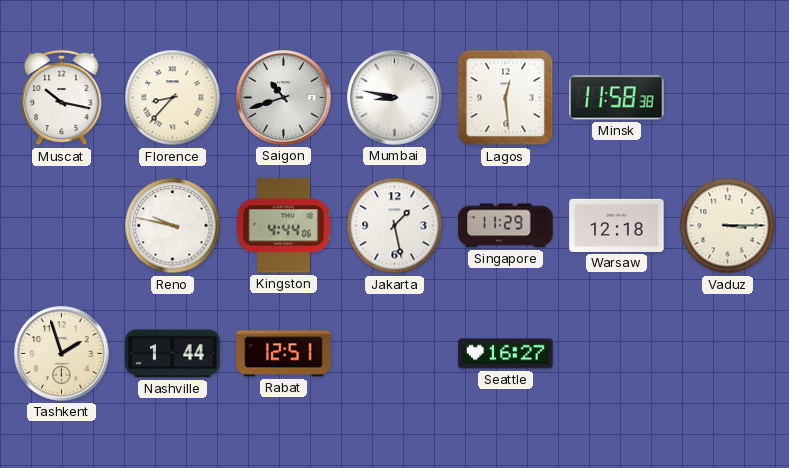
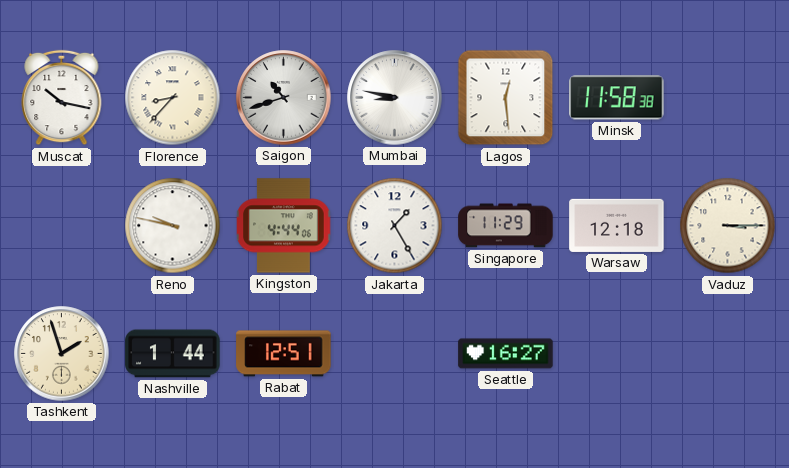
Jakarta: 1:28 -> 1:25
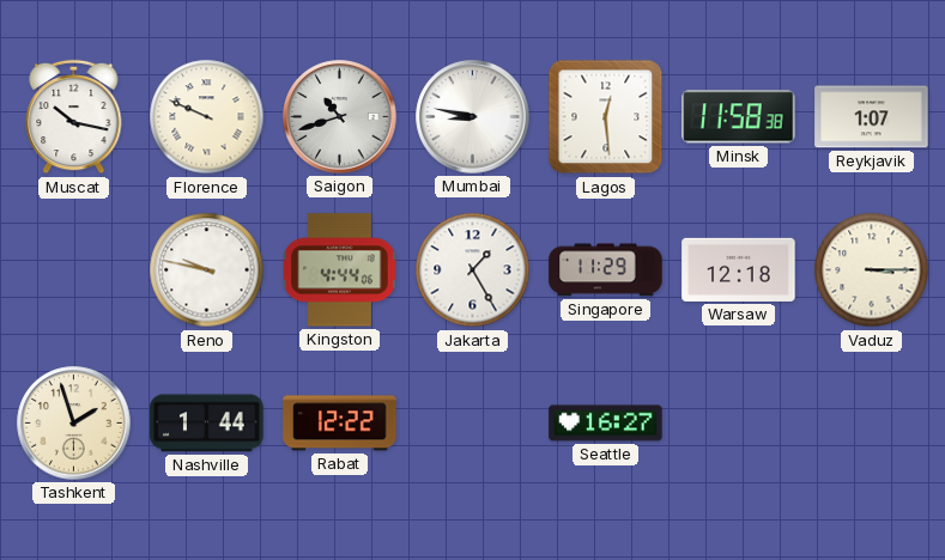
Florence: 8:37 -> 9:49
Reykjavik: none -> 1:07
Rabat: 12:51 -> 12:22
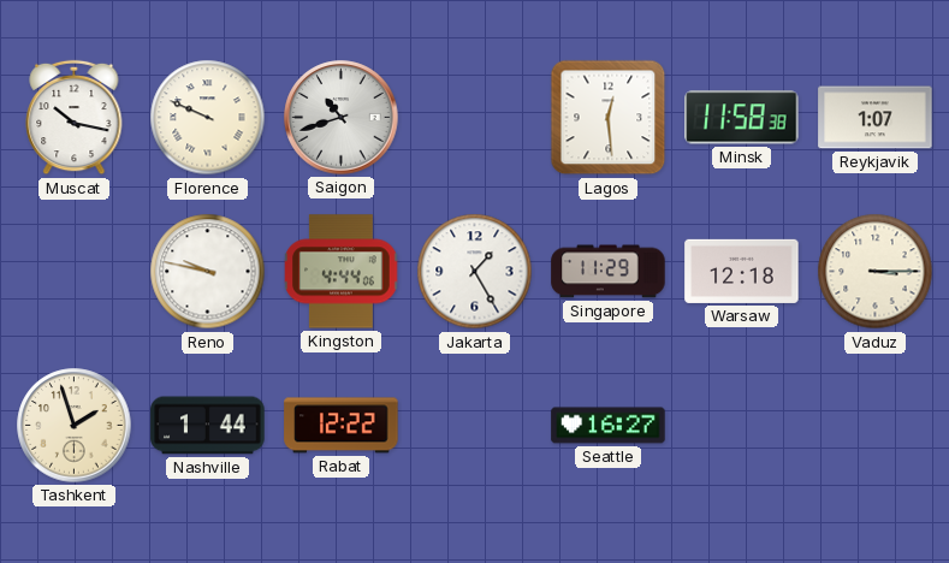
Mumbai: 8:47 -> none
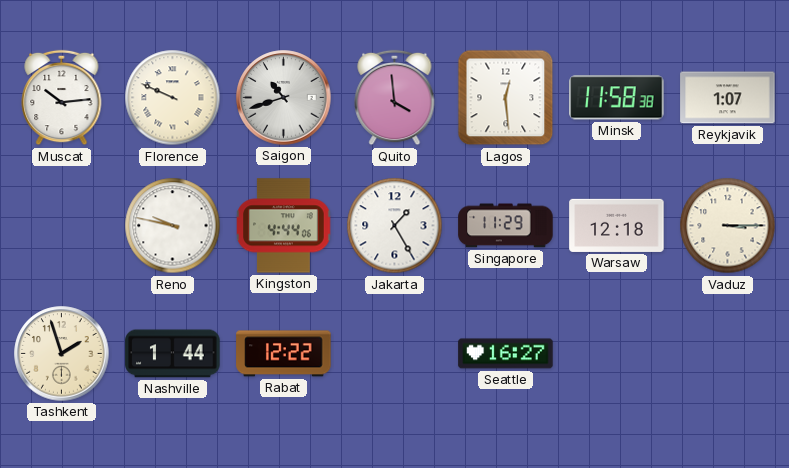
Muscat: 10:17 -> 10:14
Quito: none -> 3:59
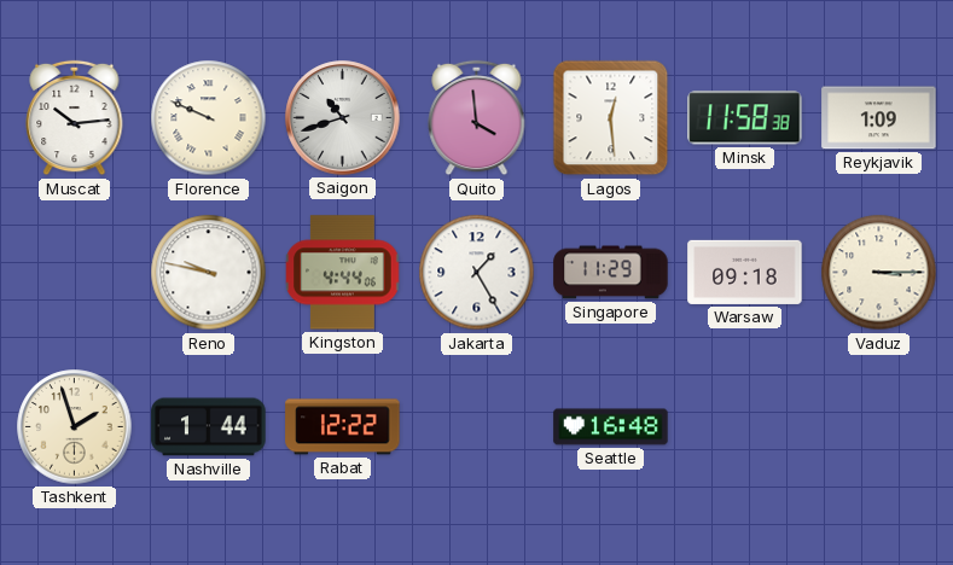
Reykjavik: 1:07 -> 1:09
Warsaw: 12:18 -> 09:18
Seattle: 16:27 -> 16:48
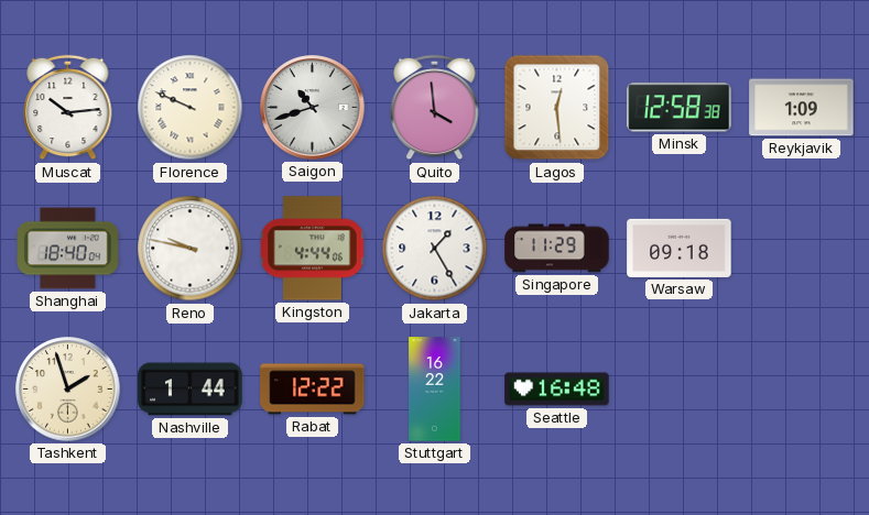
Minsk: 11:58 -> 12:58
Shanghai: none -> 18:40
Vaduz: 3:15 -> none
Stuttgart: none -> 16:22
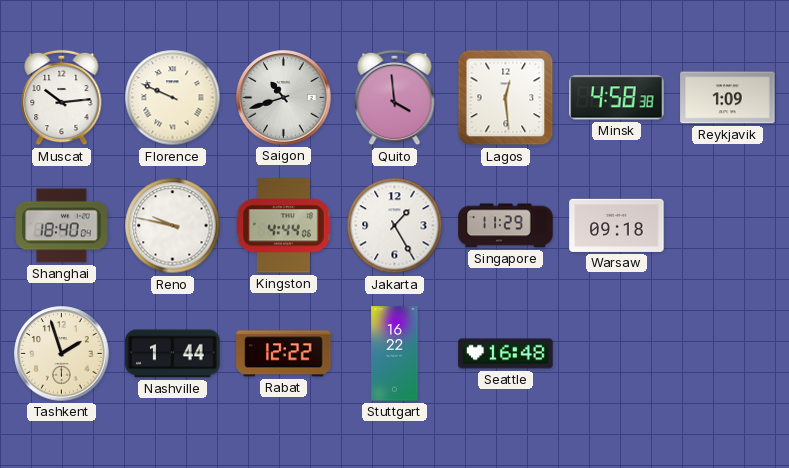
Minsk: 12:58 -> 4:58
